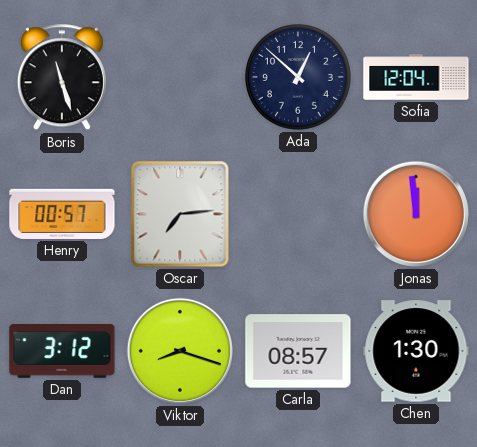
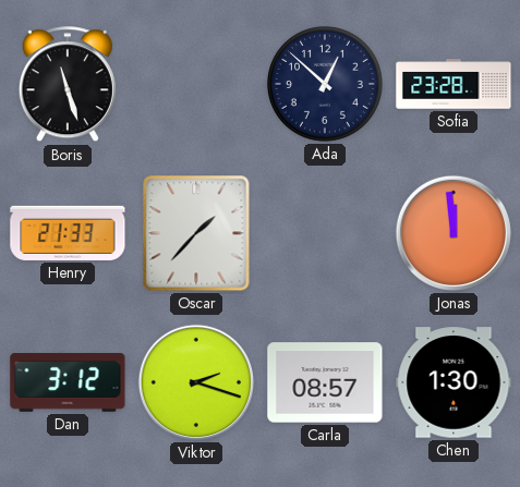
Sofia: 12:04 -> 23:28
Henry: 00:57 -> 21:33
Oscar: 7:14 -> 1:37
Viktor: 8:18 -> 2:18
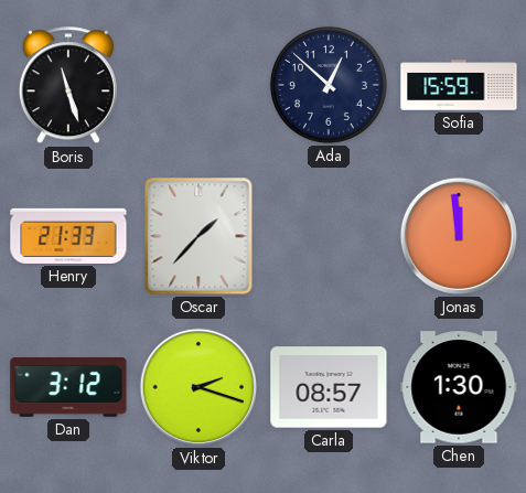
Sofia: 23:28 -> 15:59
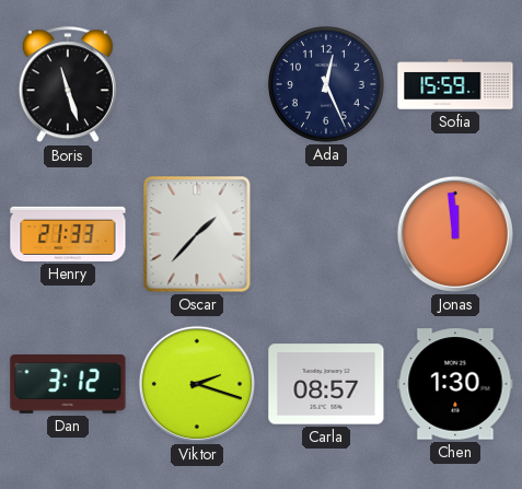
Ada: 12:52 -> 12:26
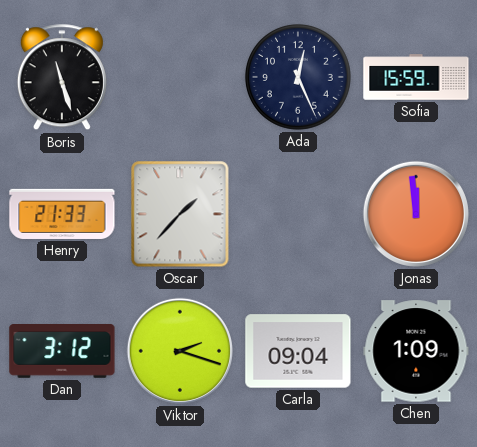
Carla: 08:57 -> 09:04
Chen: 1:30 -> 1:09
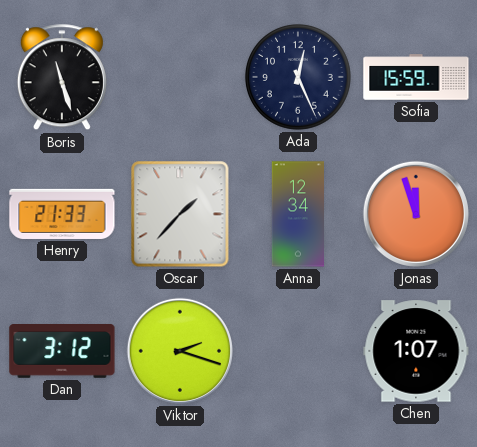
Anna: none -> 12:34
Jonas: 11:59 -> 11:57
Carla: 09:04 -> none
Chen: 1:09 -> 1:07
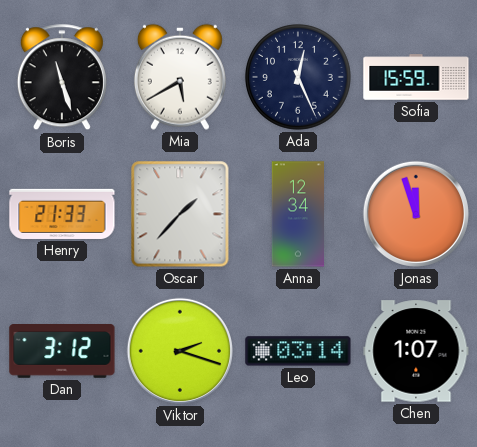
Mia: none -> 5:40
Leo: none -> 03:14
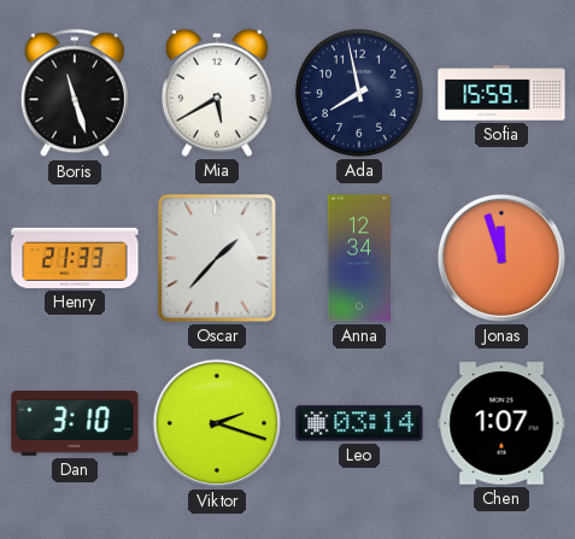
Ada: 12:26 -> 7:58
Dan: 3:12 -> 3:10
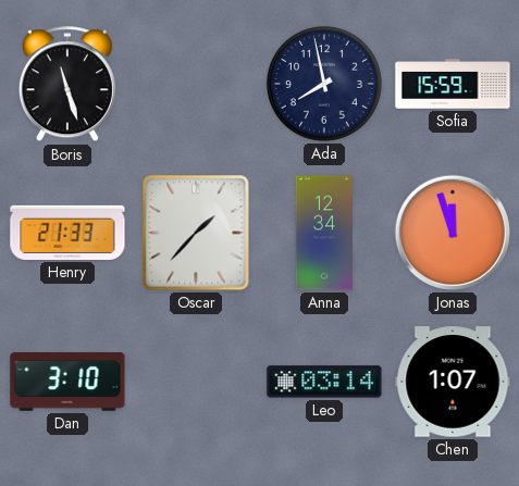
Mia: 5:40 -> none
Viktor: 2:18 -> none
